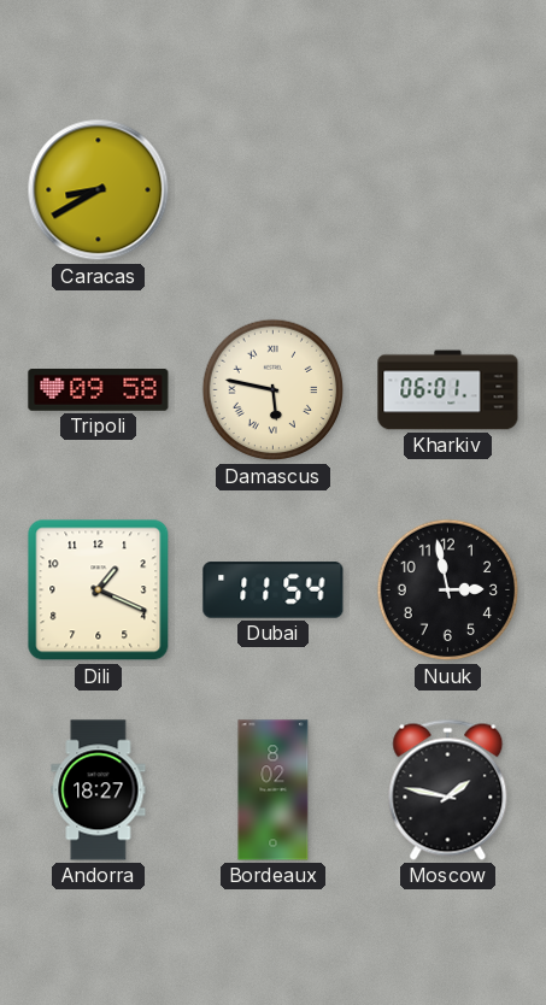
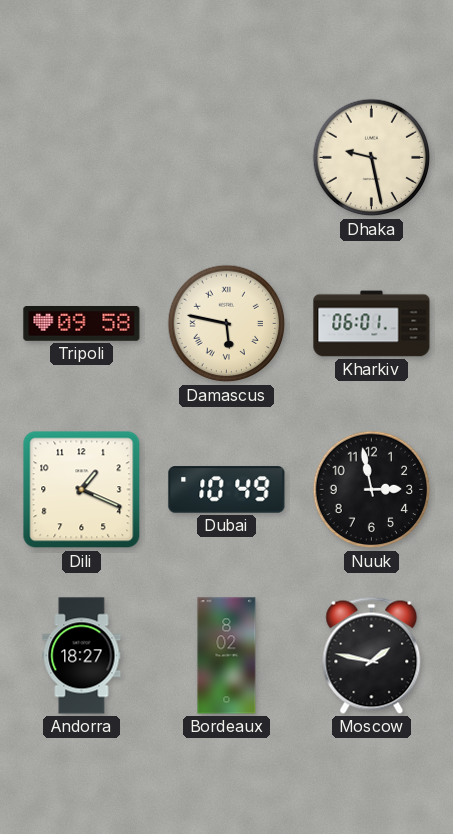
Caracas: 8:40 -> none
Dhaka: none -> 9:28
Dubai: 11:54 -> 10:49
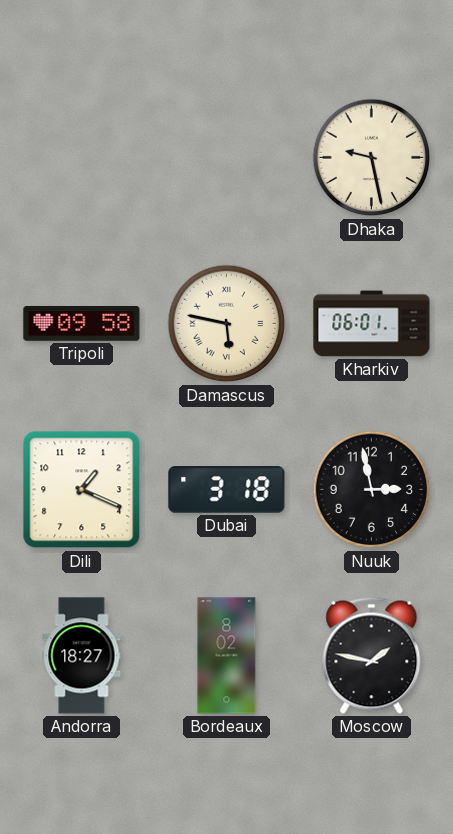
Dubai: 10:49 -> 3:18
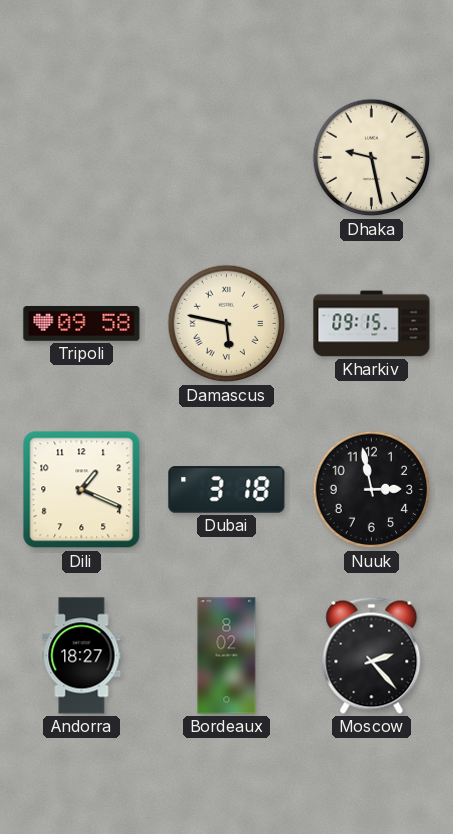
Kharkiv: 06:01 -> 09:15
Moscow: 1:47 -> 2:23
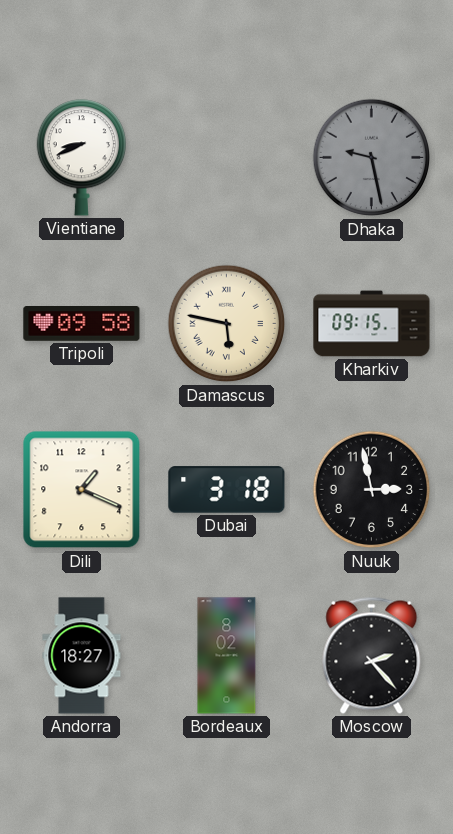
Vientiane: none -> 8:41
Dhaka dial: cream -> grey
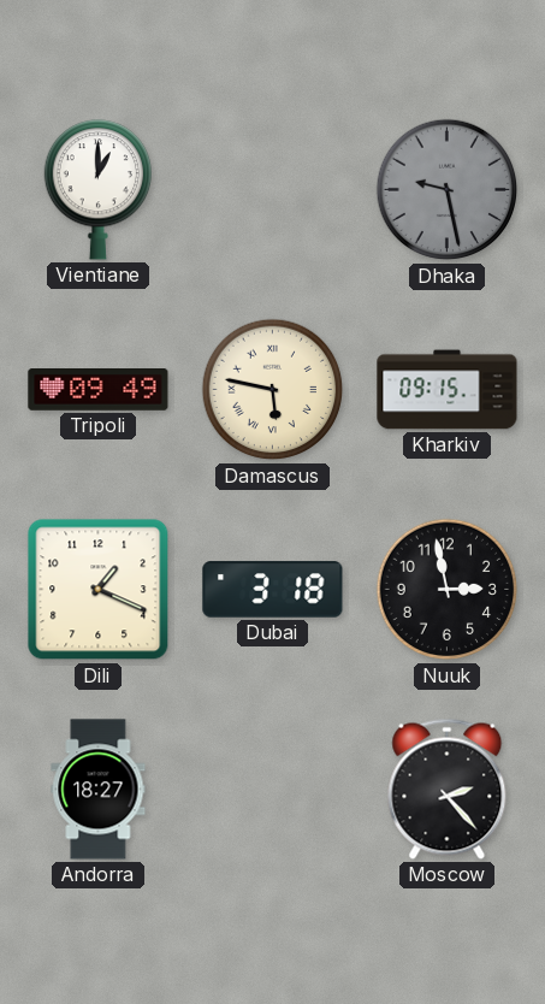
Vientiane: 8:41 -> 1:00
Tripoli: 09:58 -> 09:49
Bordeaux: 8:02 -> none
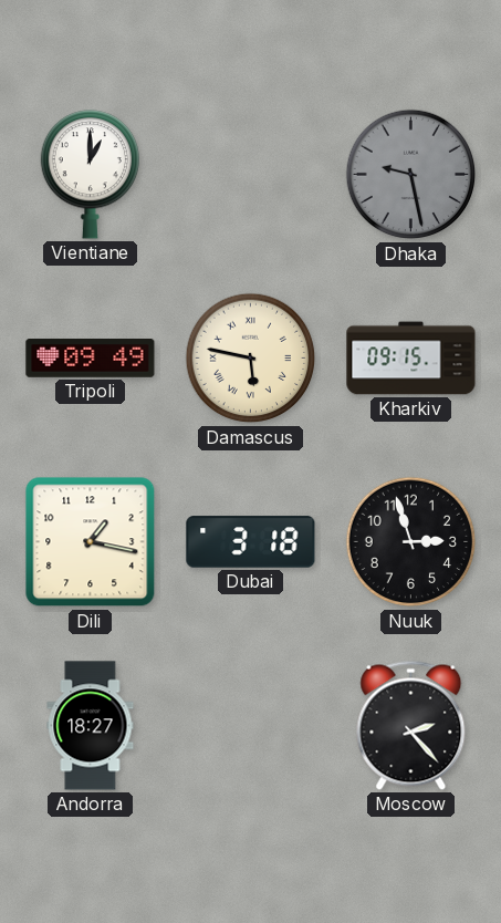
Dili: 1:19 -> 1:17
Nuuk: 2:58 -> 2:57
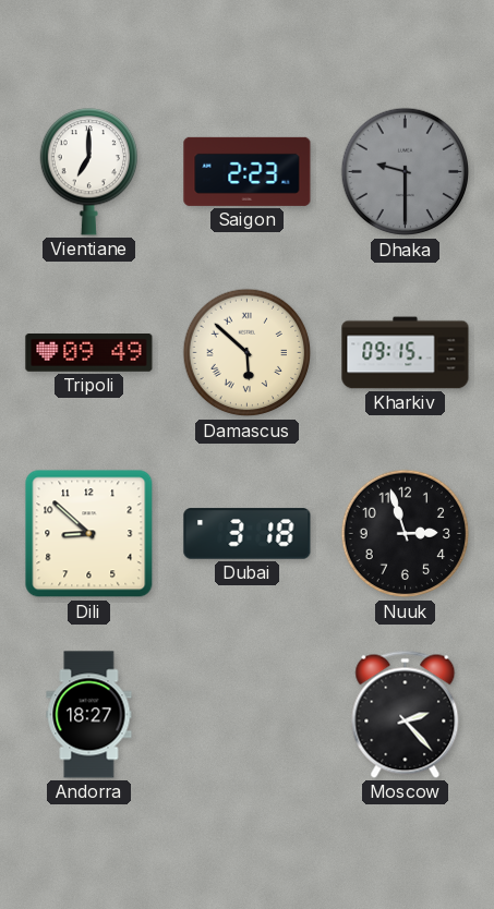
Vientiane: 1:00 -> 7:00
Saigon: none -> 2:23
Dhaka: 9:28 -> 9:30
Damascus: 5:47 -> 5:52
Dili: 1:17 -> 8:52
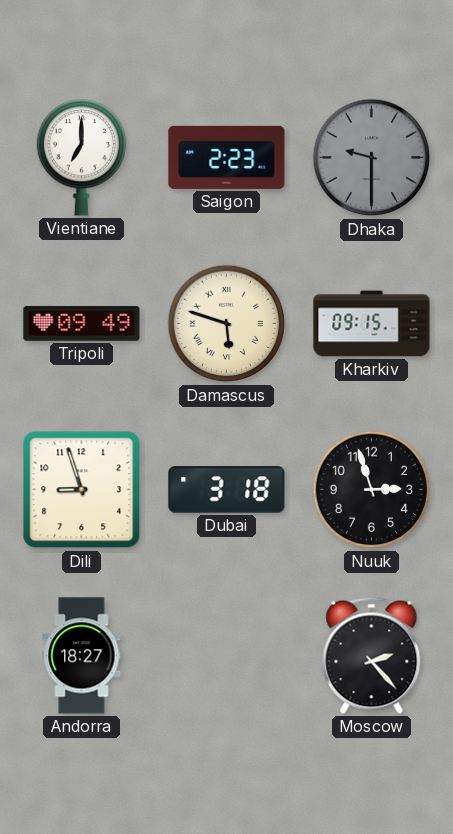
Damascus: 5:52 -> 5:48
Dili: 8:52 -> 8:57
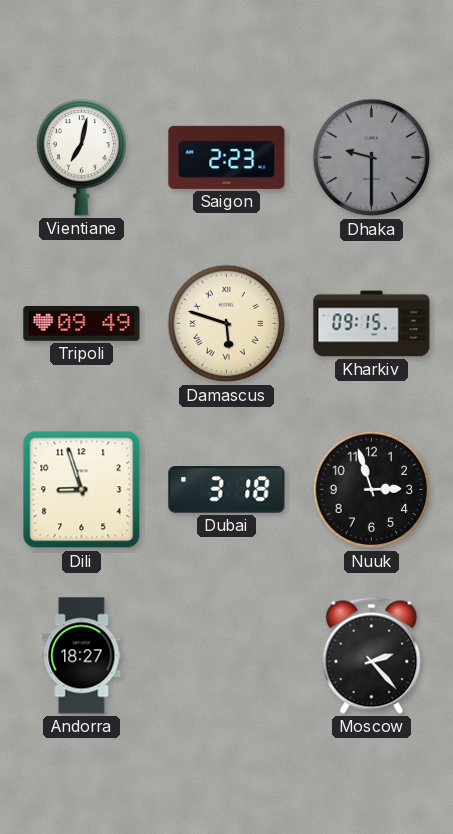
Vientiane: 7:00 -> 7:02
